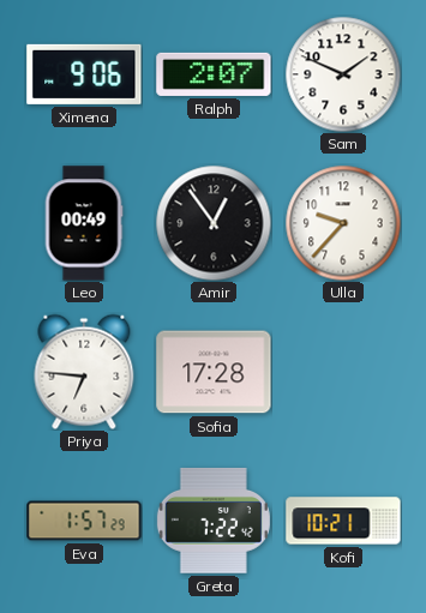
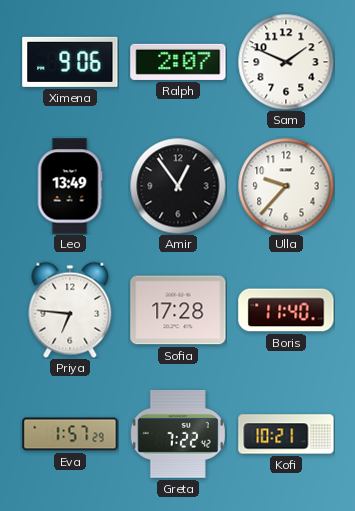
Leo: 00:49 -> 13:49
Boris: none -> 11:40
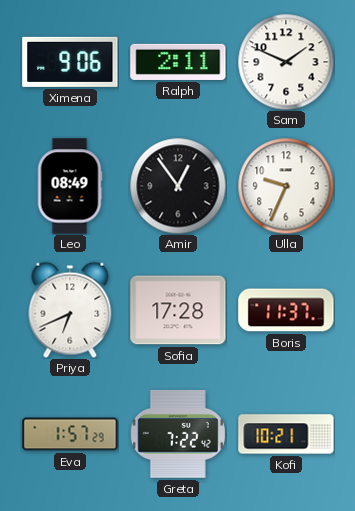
Ralph: 2:07 -> 2:11
Leo: 13:49 -> 08:49
Ulla: 9:37 -> 9:34
Priya: 6:46 -> 6:41
Boris: 11:40 -> 11:37
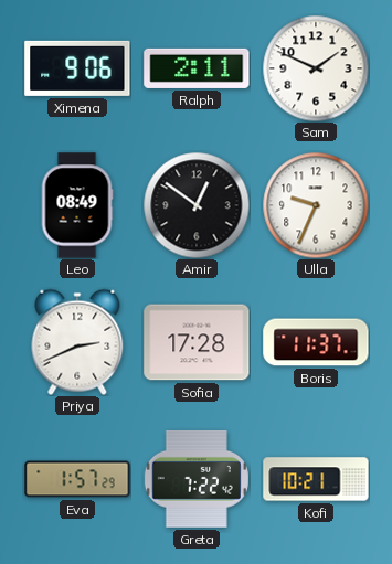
Amir: 12:54 -> 12:51
Priya: 6:41 -> 2:41
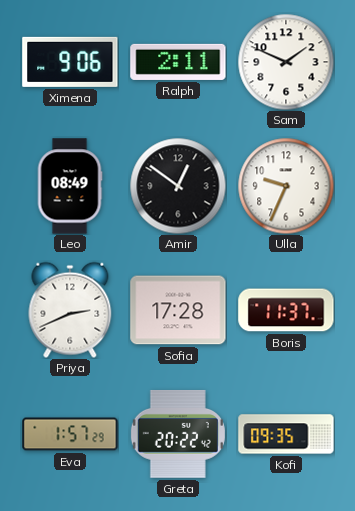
Greta: 7:22 -> 20:22
Kofi: 10:21 -> 09:35
